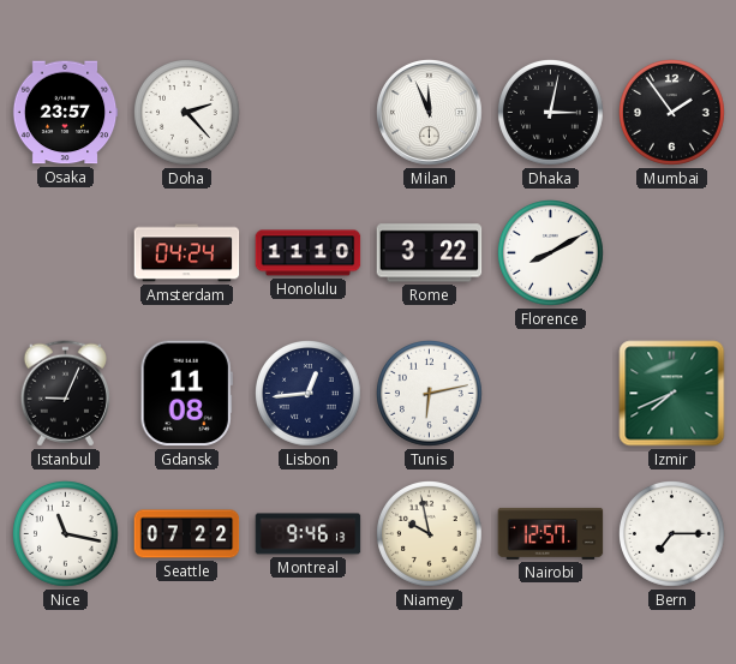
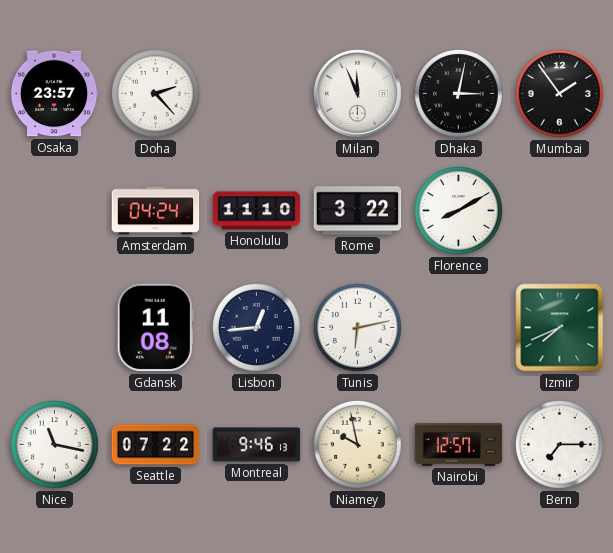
Istanbul: 9:04 -> none
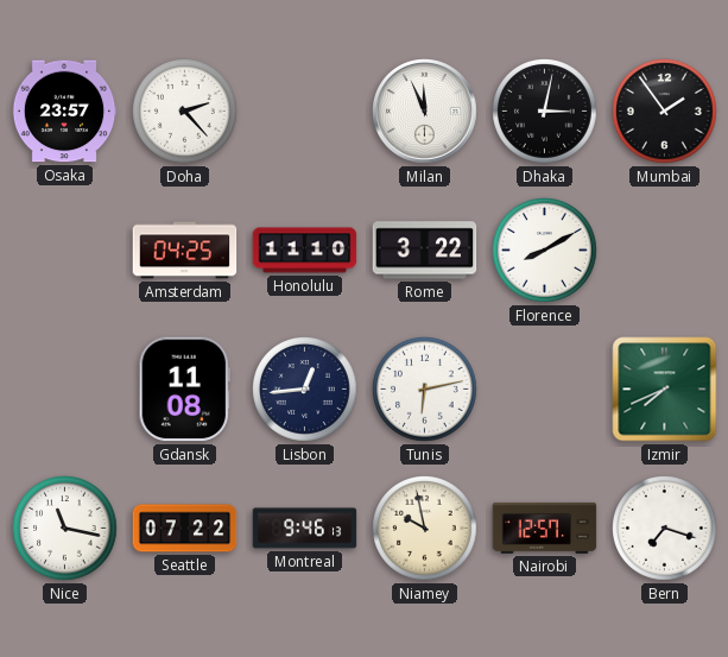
Amsterdam: 04:24 -> 04:25
Bern: 7:15 -> 7:18
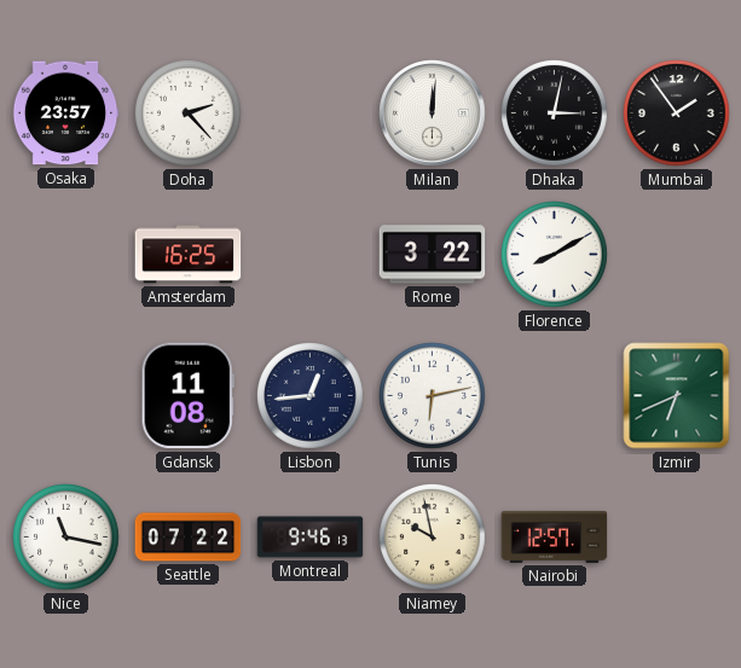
Milan: 11:56 -> 12:01
Amsterdam: 04:25 -> 16:25
Honolulu: 11:10 -> none
Izmir: 7:41 -> 6:41
Bern: 7:18 -> none
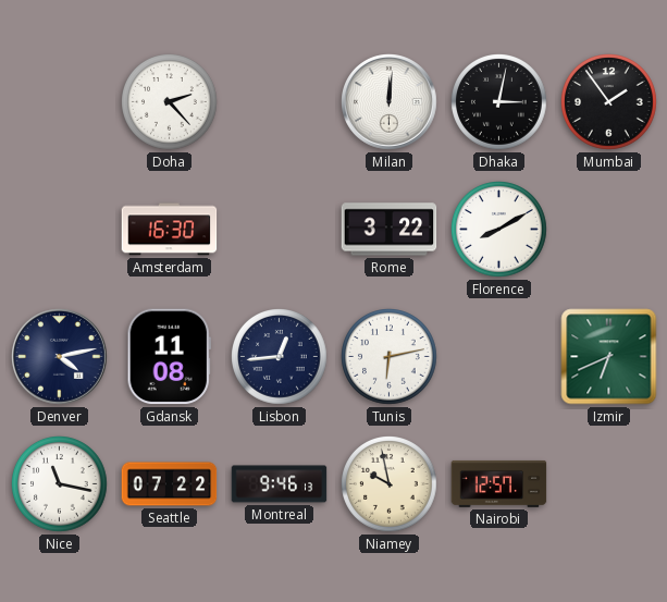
Osaka: 23:57 -> none
Amsterdam: 16:25 -> 16:30
Denver: none -> 4:13
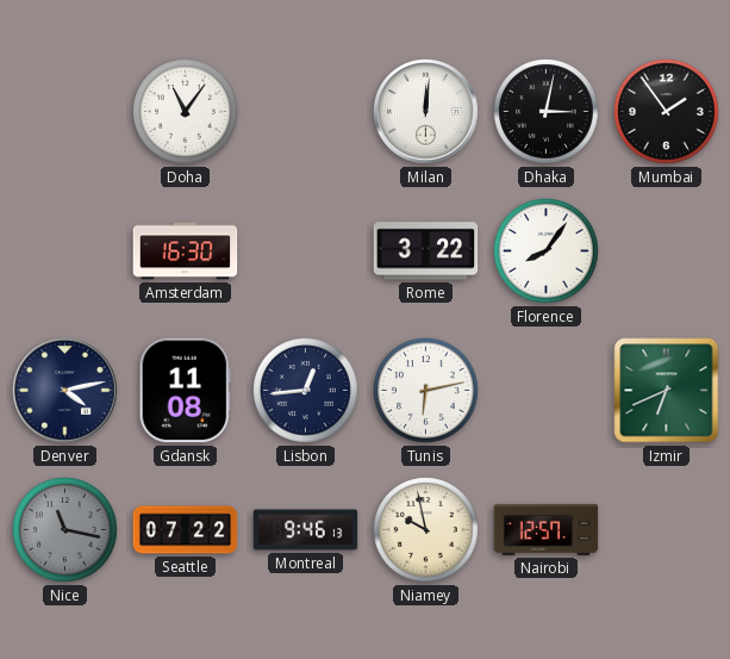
Doha: 2:23 -> 11:06
Florence: 8:10 -> 8:06
Nice dial: white -> grey
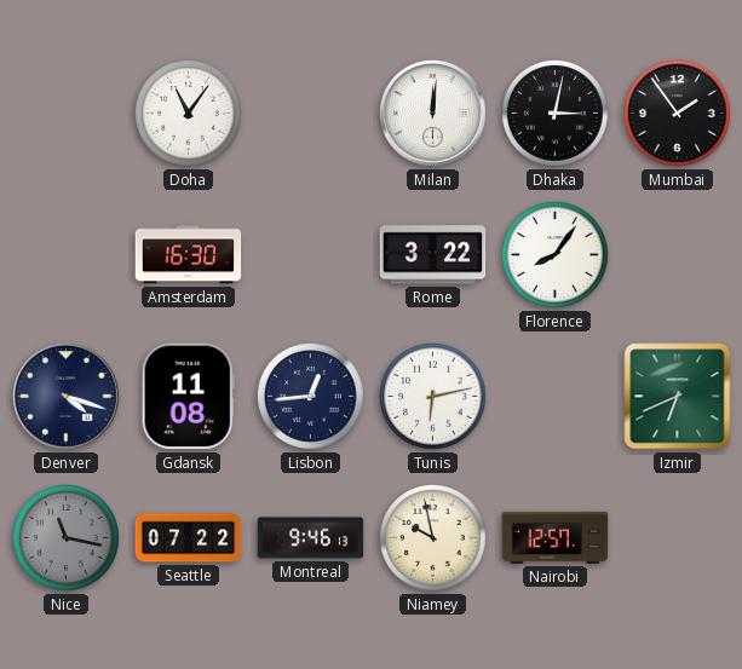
Denver: 4:13 -> 4:18
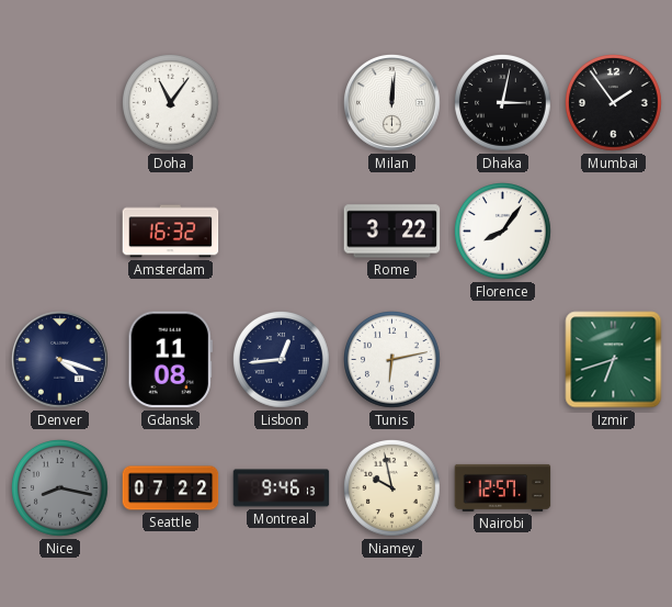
Amsterdam: 16:30 -> 16:32
Izmir: 6:41 -> 6:42
Nice: 11:17 -> 8:17
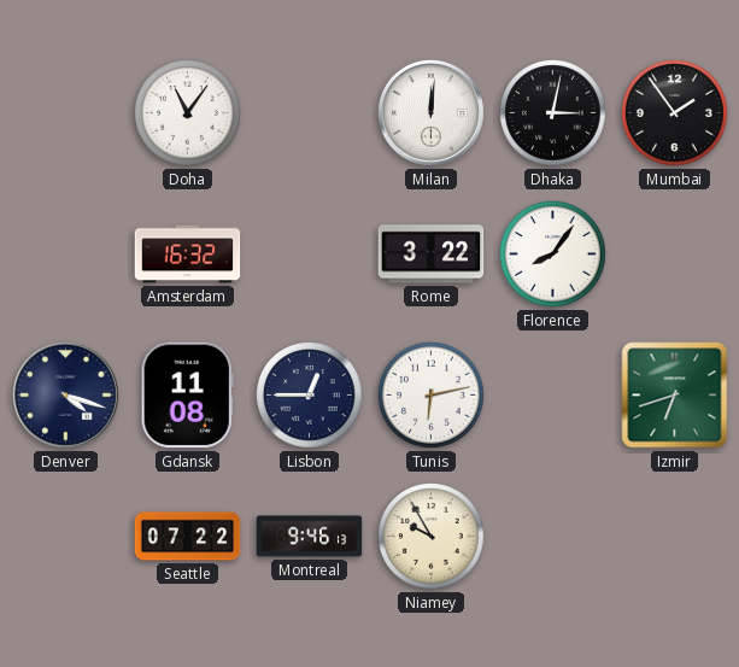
Lisbon: 12:44 -> 12:45
Nice: 8:17 -> none
Niamey: 9:58 -> 9:55
Nairobi: 12:57 -> none
